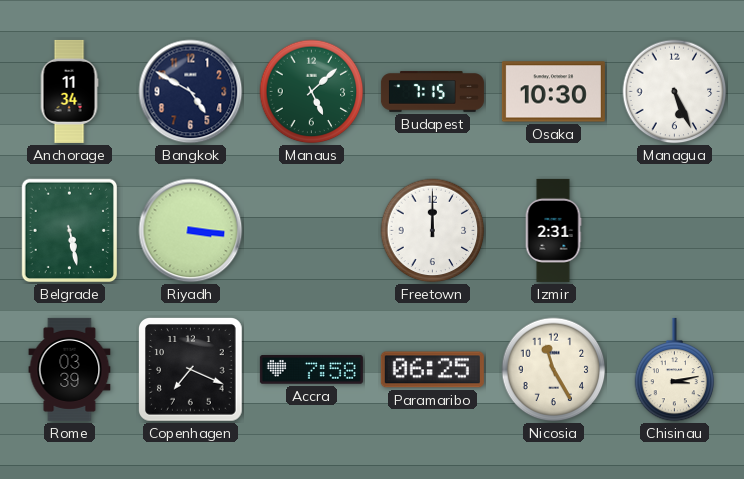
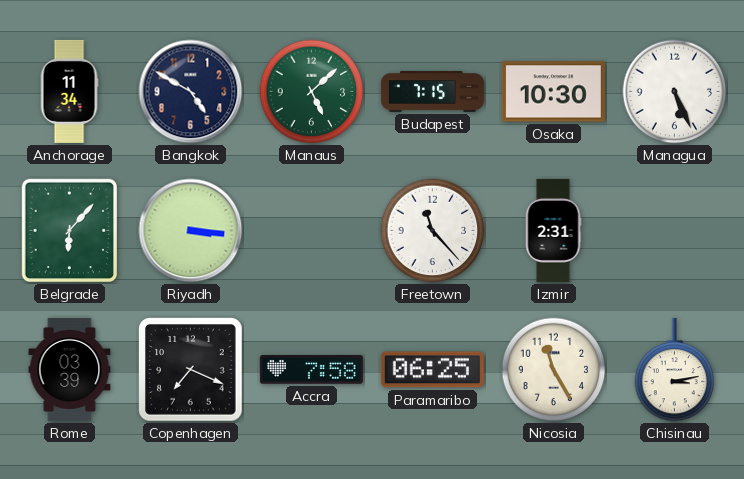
Belgrade: 5:28 -> 6:07
Freetown: 12:00 -> 11:23
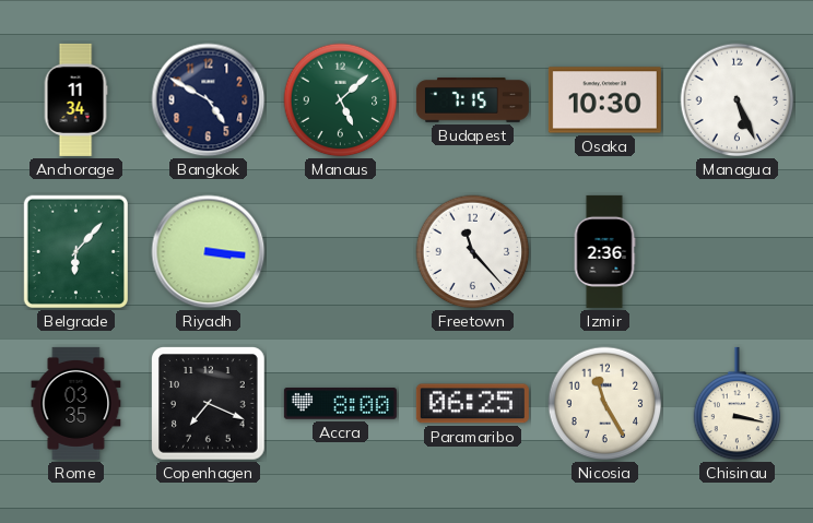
Izmir: 2:31 -> 2:36
Rome: 03:39 -> 03:35
Accra: 7:58 -> 8:00
Chisinau: 3:13 -> 3:17
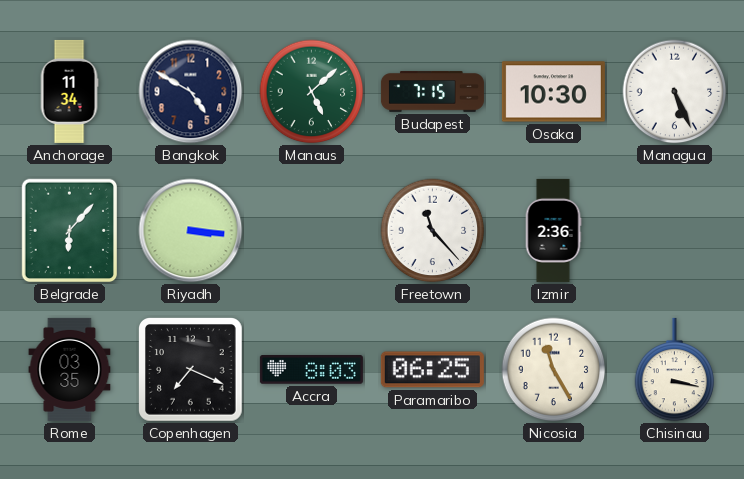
Accra: 8:00 -> 8:03
